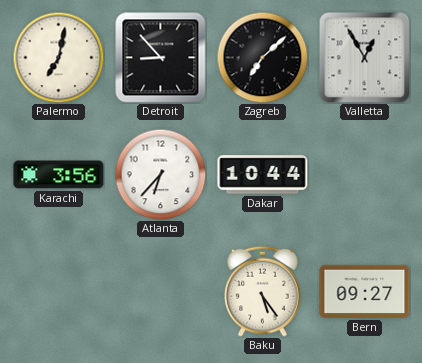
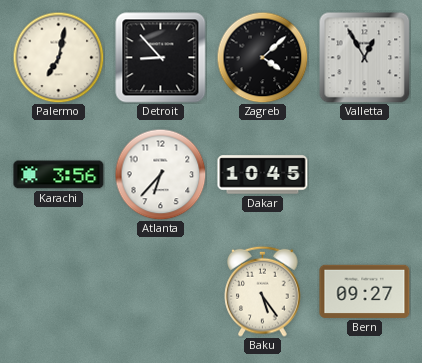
Zagreb: 7:08 -> 4:08
Dakar: 10:44 -> 10:45
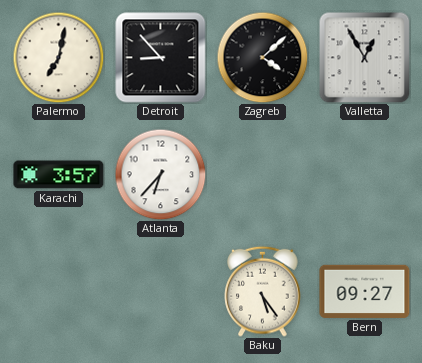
Karachi: 3:56 -> 3:57
Dakar: 10:45 -> none
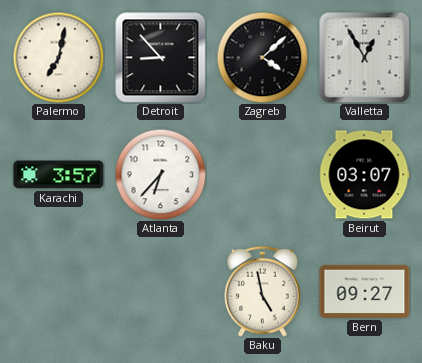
Beirut: none -> 03:07
Baku: 5:24 -> 4:58
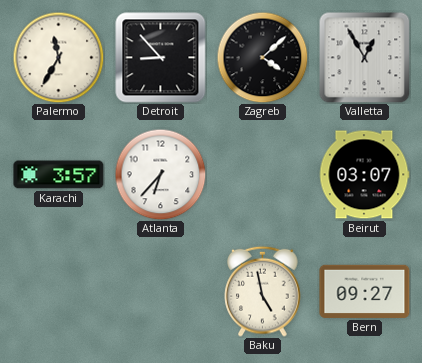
Palermo: 7:02 -> 11:35
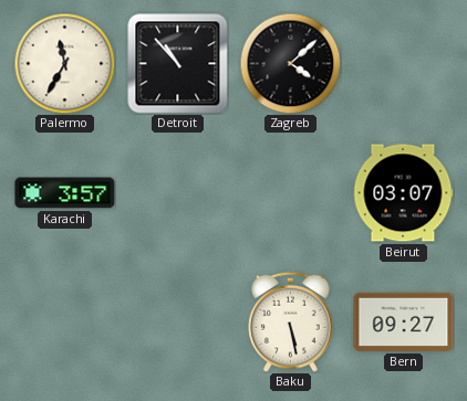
Detroit: 8:53 -> 10:53
Valletta: 12:55 -> none
Atlanta: 6:37 -> none
Baku: 4:58 -> 5:28
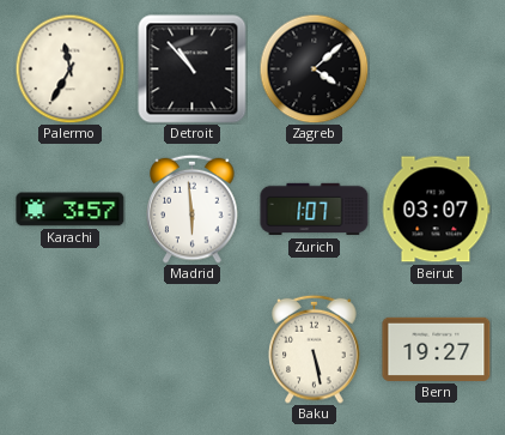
Madrid: none -> 5:59
Zurich: none -> 1:07
Bern: 09:27 -> 19:27
